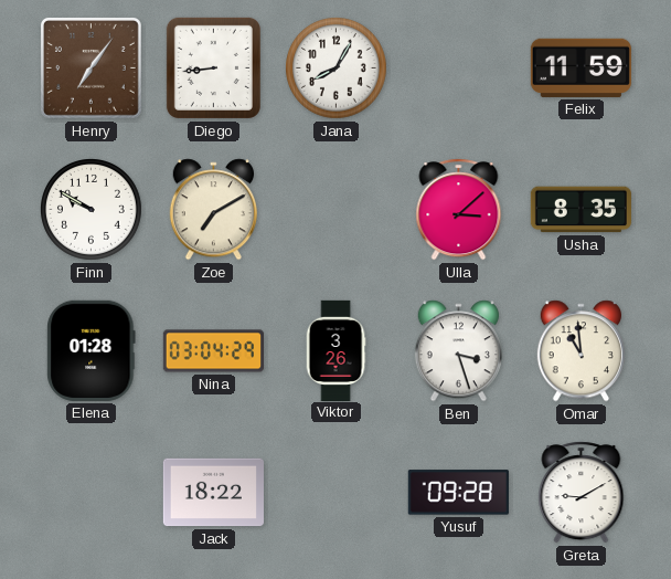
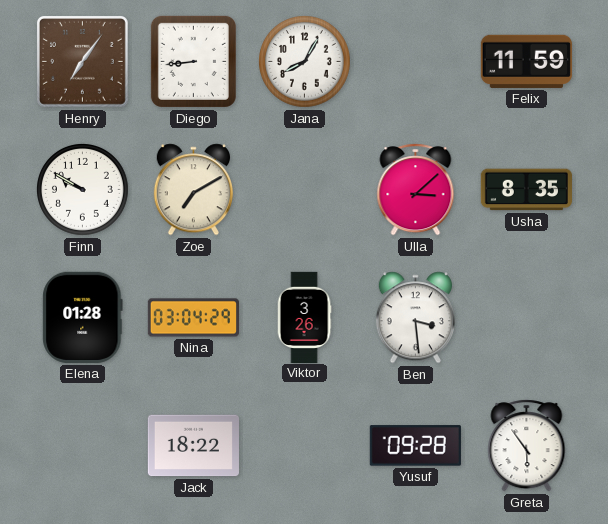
Ben: 3:27 -> 3:29
Omar: 10:59 -> none
Greta: 9:10 -> 5:54
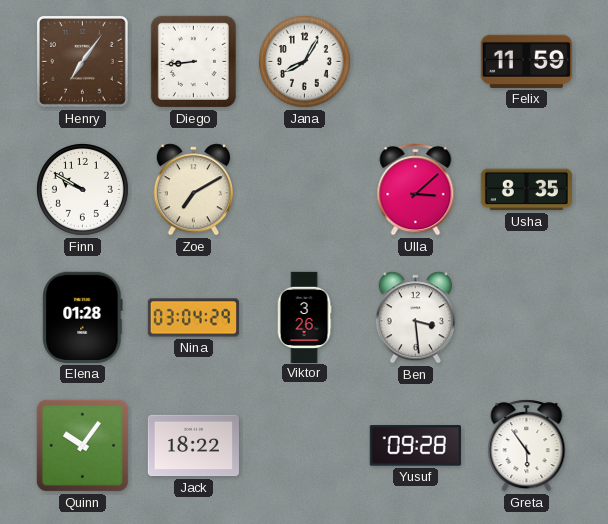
Quinn: none -> 10:06
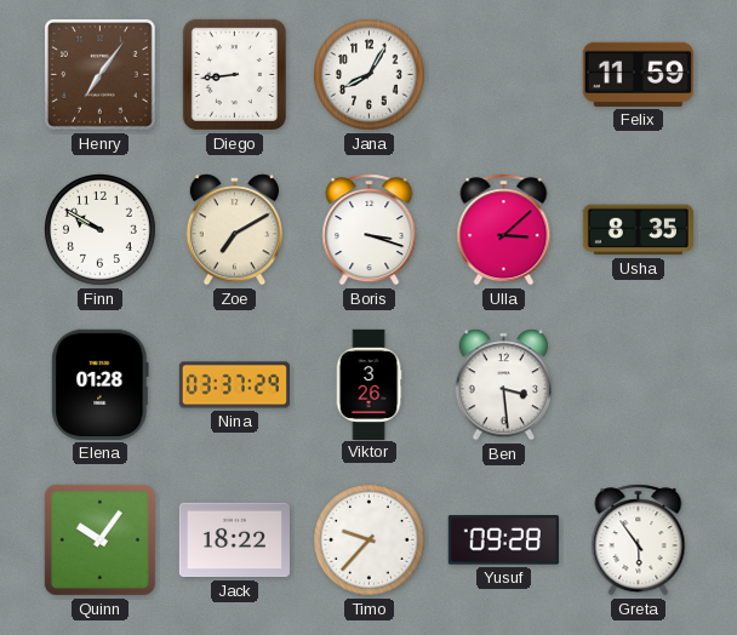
Boris: none -> 3:18
Nina: 03:04 -> 03:37
Timo: none -> 9:37
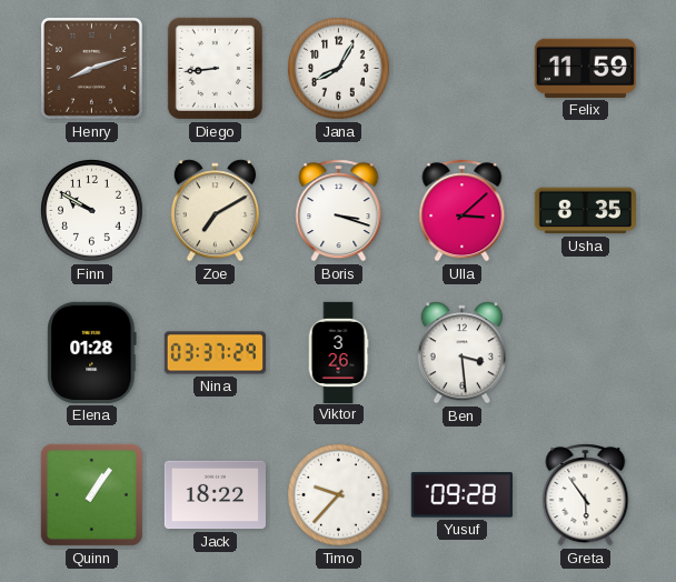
Henry: 7:06 -> 8:12
Quinn: 10:06 -> 1:06
